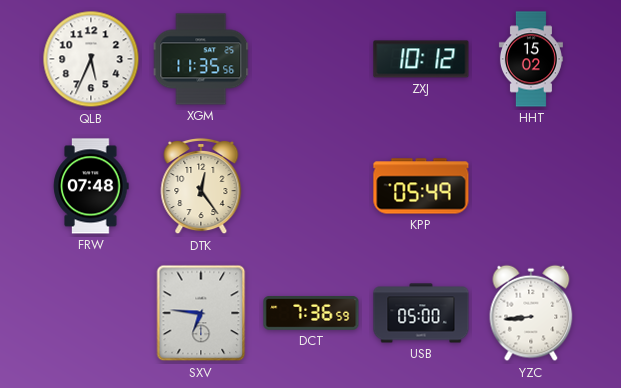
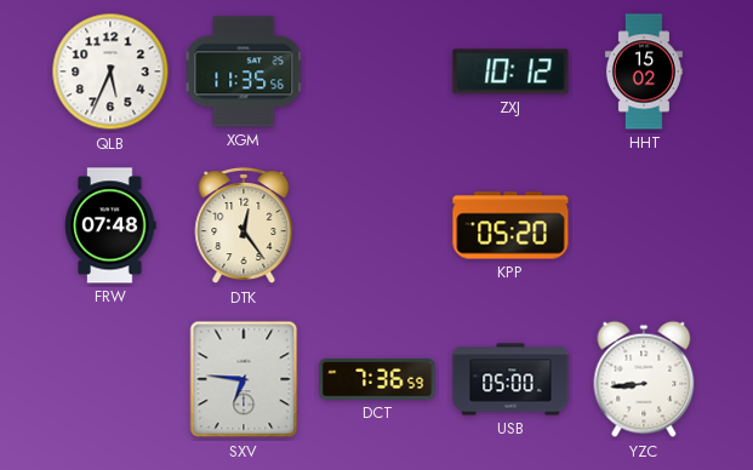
KPP: 05:49 -> 05:20
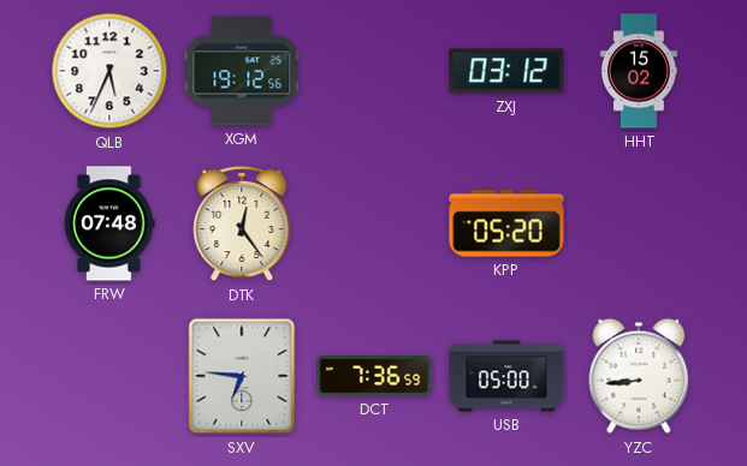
XGM: 11:35 -> 19:12
ZXJ: 10:12 -> 03:12
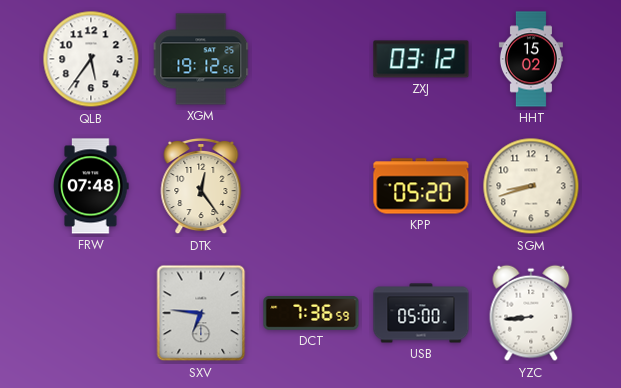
QLB: 5:34 -> 5:36
SGM: none -> 8:42
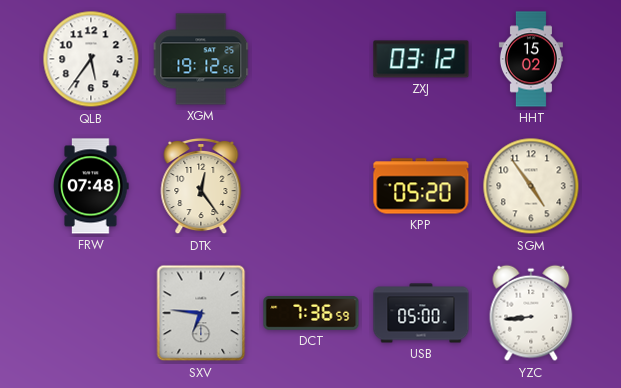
SGM: 8:42 -> 4:54
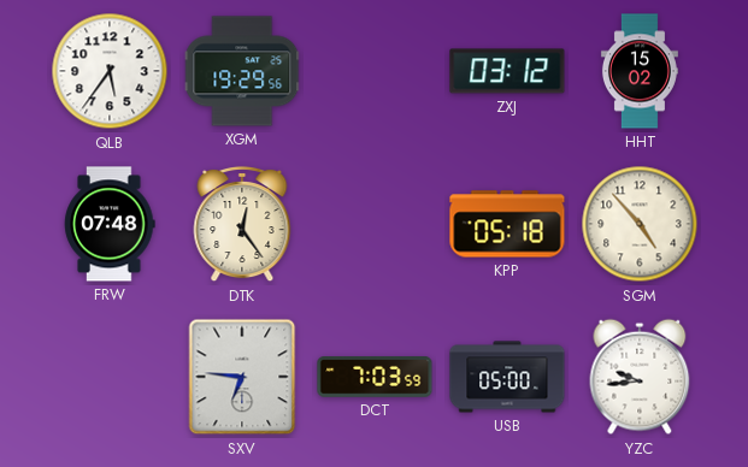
XGM: 19:12 -> 19:29
KPP: 05:20 -> 05:18
SGM: 4:54 -> 4:53
DCT: 7:36 -> 7:03
YZC: 8:44 -> 9:44
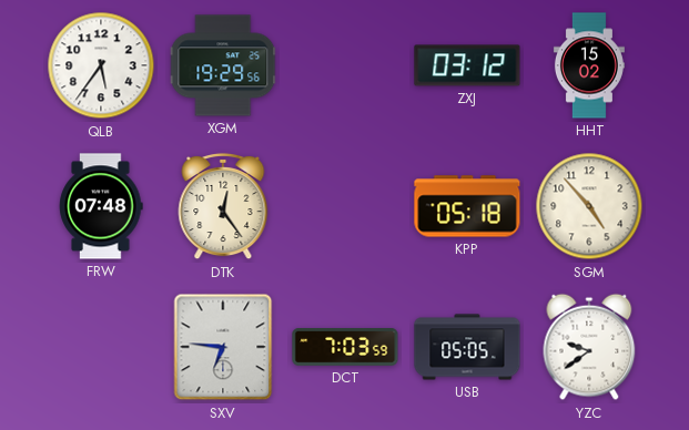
USB: 05:00 -> 05:05
YZC: 9:44 -> 9:39
